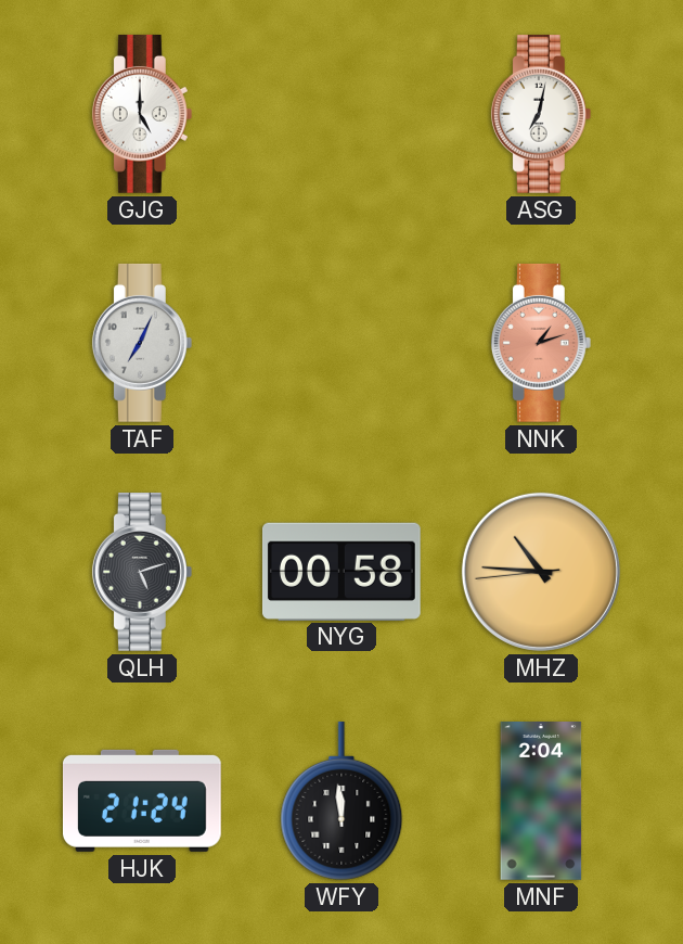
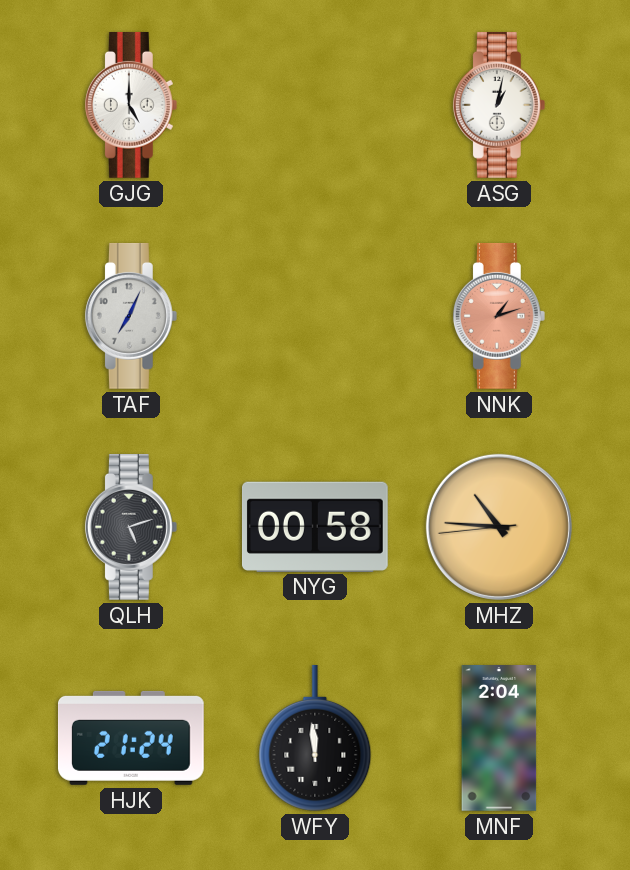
ASG: 7:02 -> 1:02
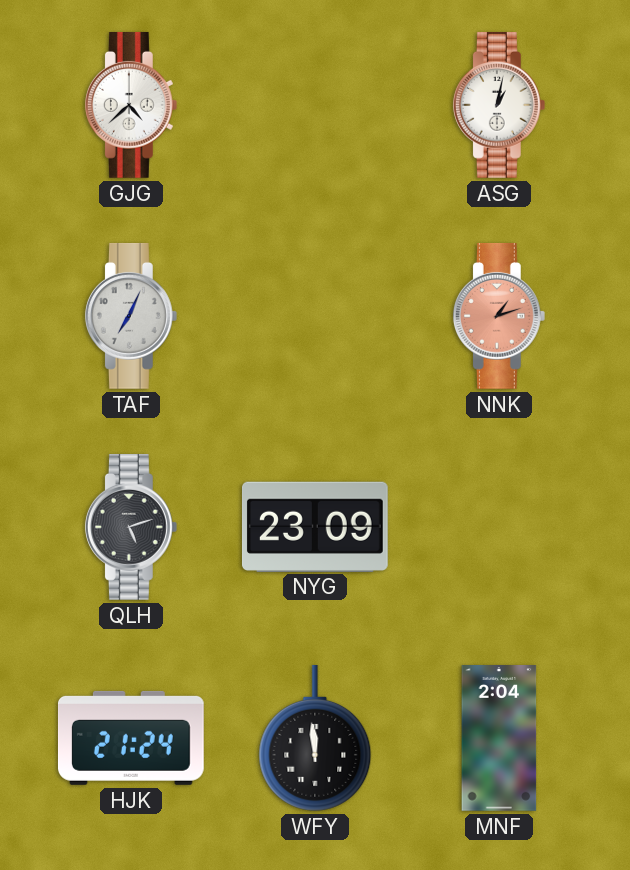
GJG: 5:00 -> 4:38
NYG: 00:58 -> 23:09
MHZ: 10:45 -> none
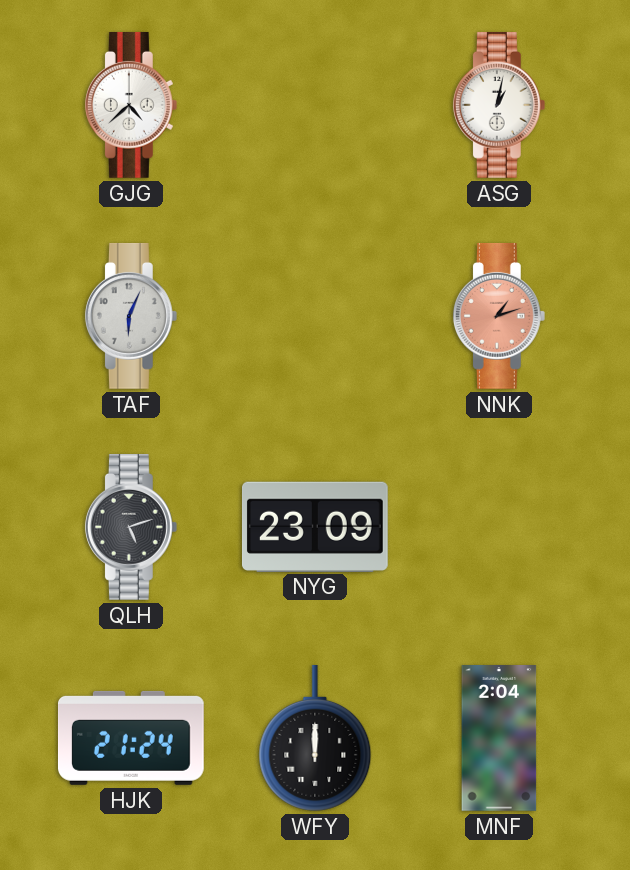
TAF: 7:04 -> 6:04
WFY: 11:59 -> 12:00
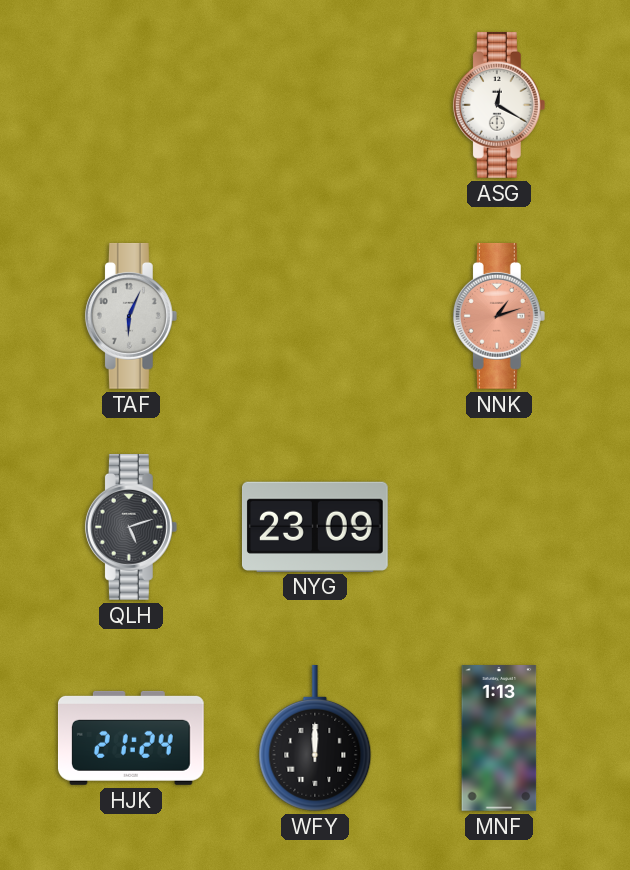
GJG: 4:38 -> none
ASG: 1:02 -> 12:20
MNF: 2:04 -> 1:13
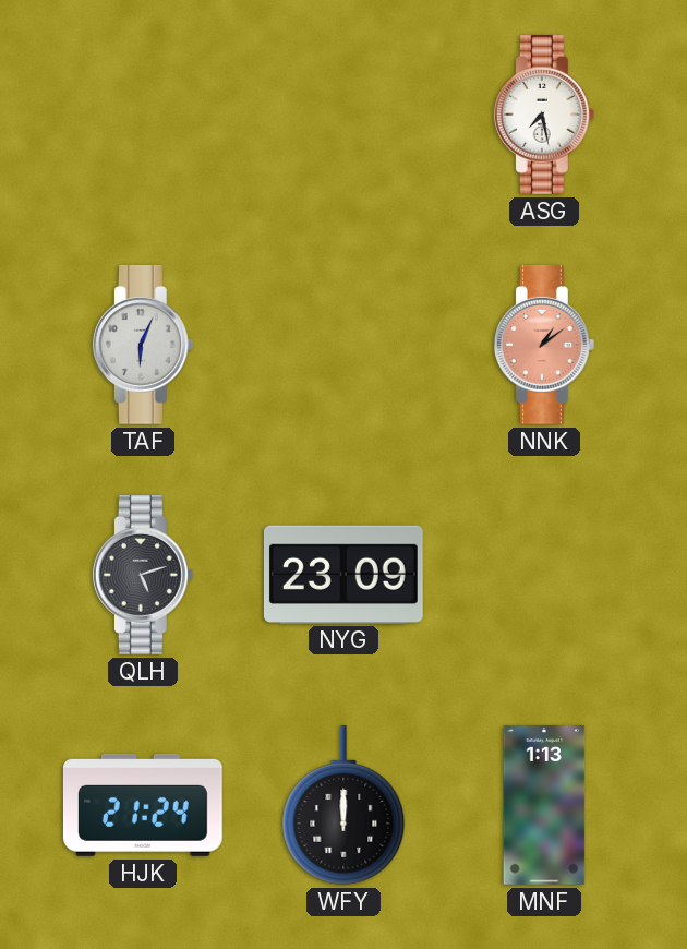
ASG: 12:20 -> 7:28
NNK: 1:12 -> 1:09
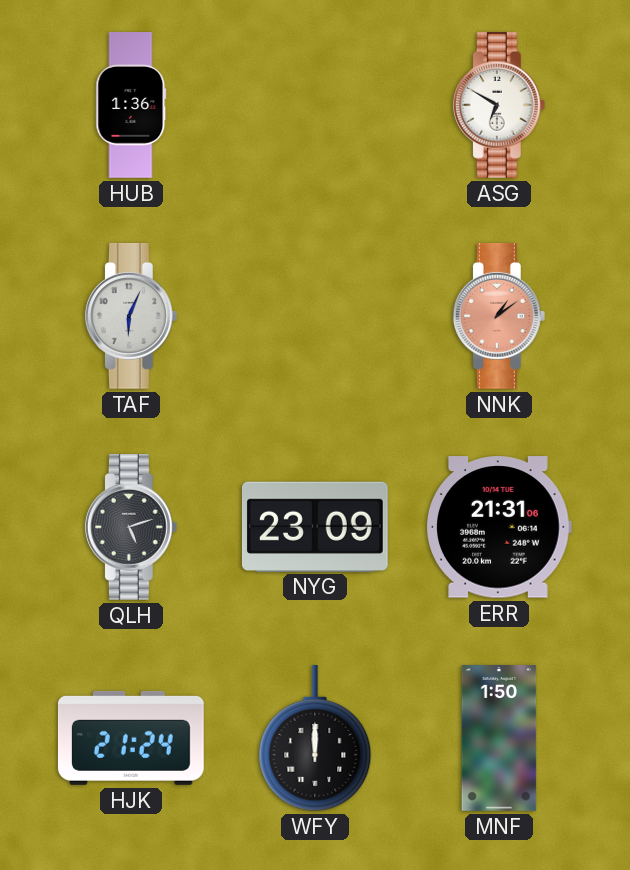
HUB: none -> 1:36
ASG: 7:28 -> 6:50
ERR: none -> 21:31
MNF: 1:13 -> 1:50
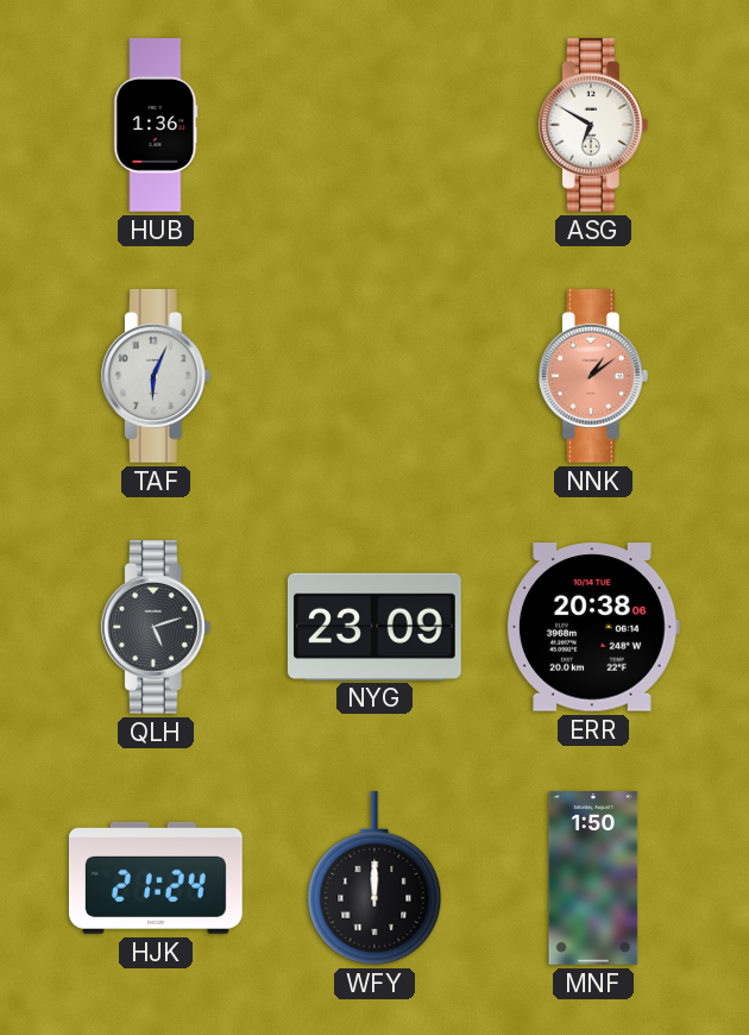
ERR: 21:31 -> 20:38
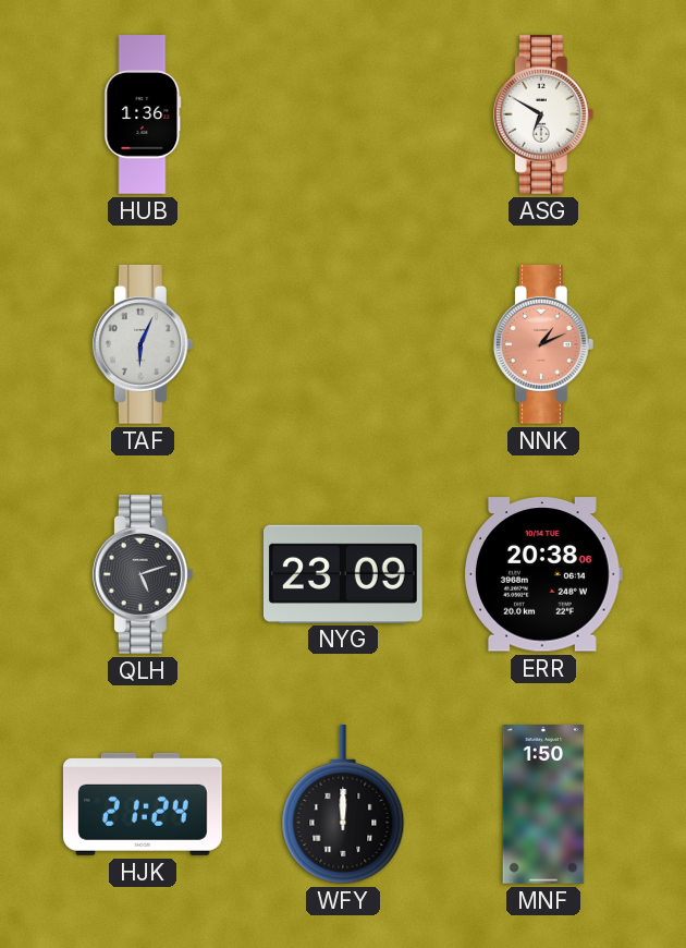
NNK: 1:09 -> 1:11
